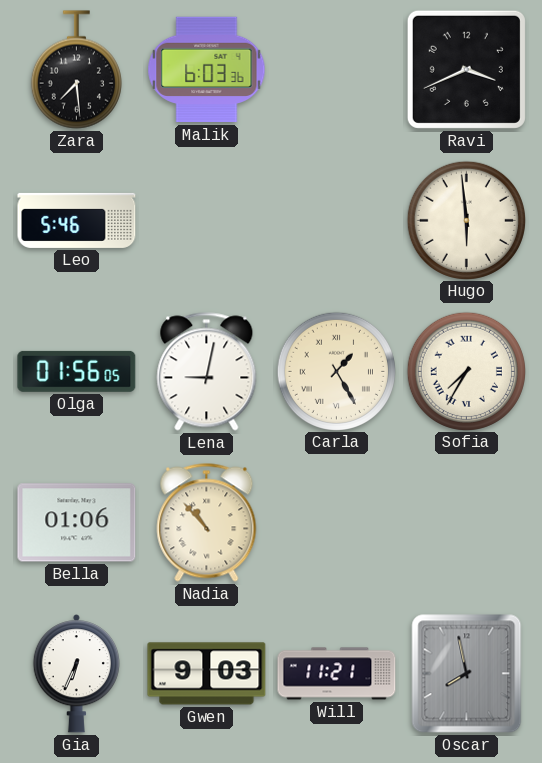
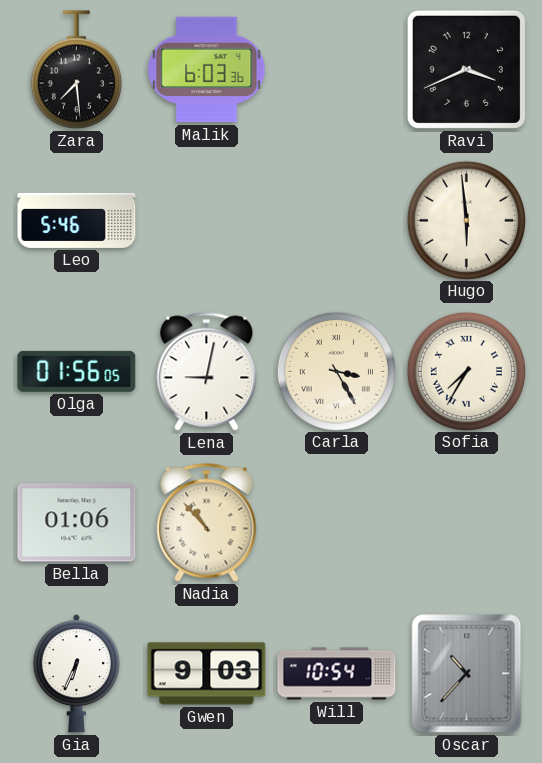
Carla: 1:25 -> 3:25
Will: 11:21 -> 10:54
Oscar: 7:58 -> 10:37
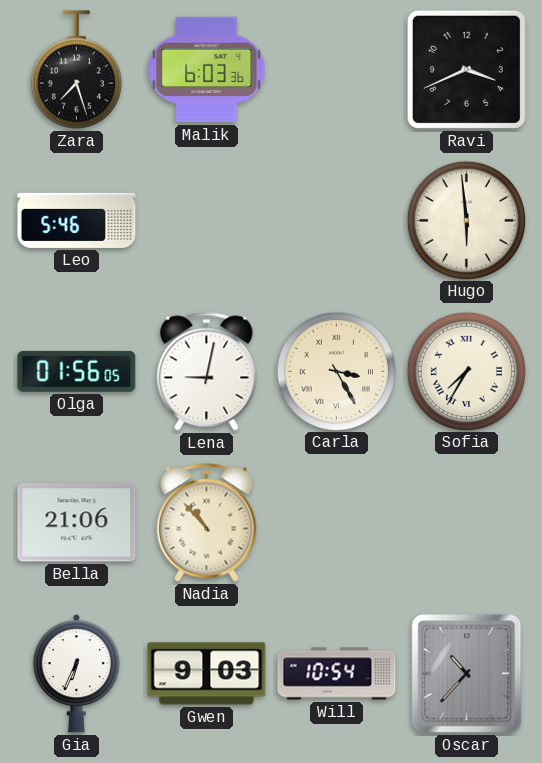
Zara: 7:29 -> 7:27
Bella: 01:06 -> 21:06
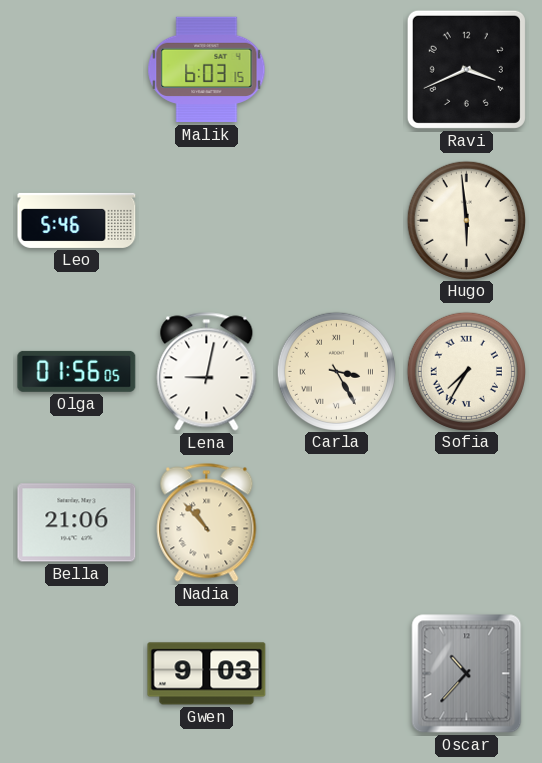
Zara: 7:27 -> none
Malik: 6:03:36 -> 6:03:15
Gia: 6:34 -> none
Will: 10:54 -> none
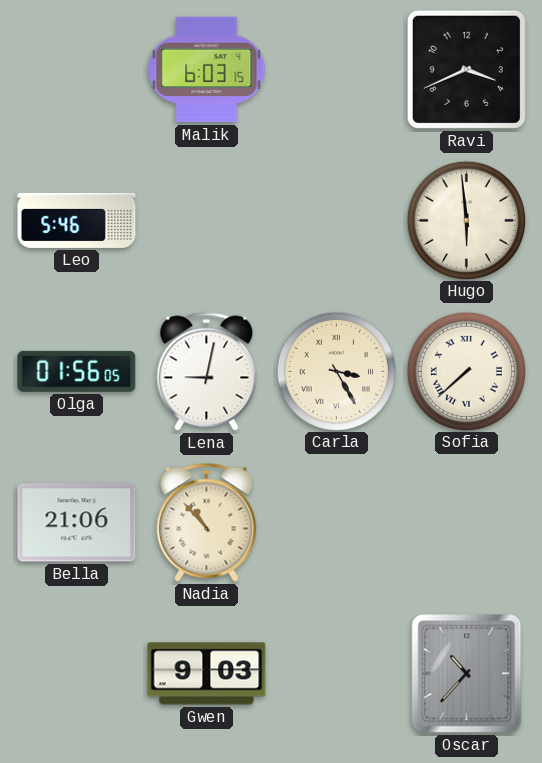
Sofia: 7:35 -> 7:38
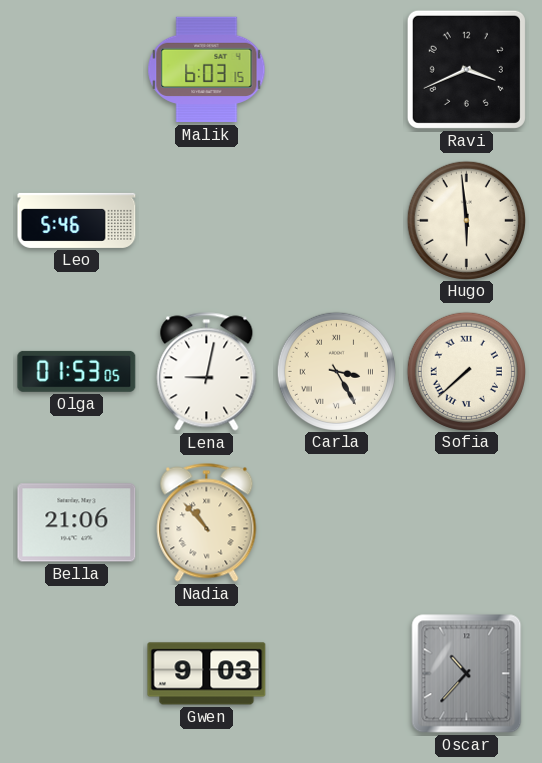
Olga: 01:56 -> 01:53
